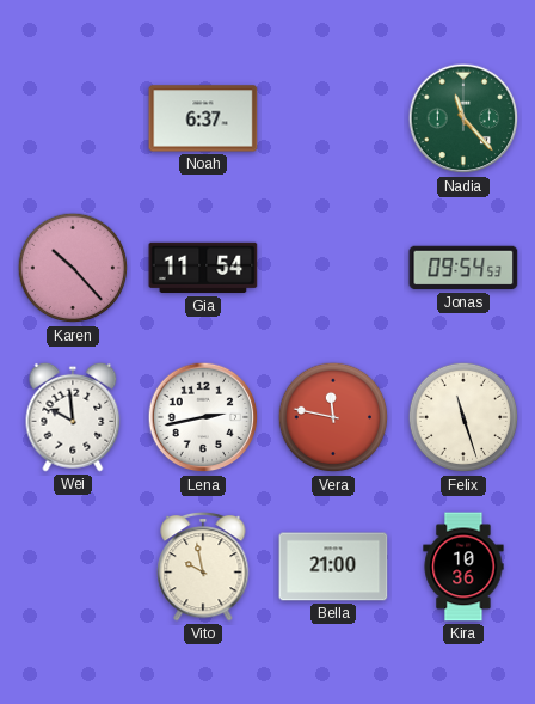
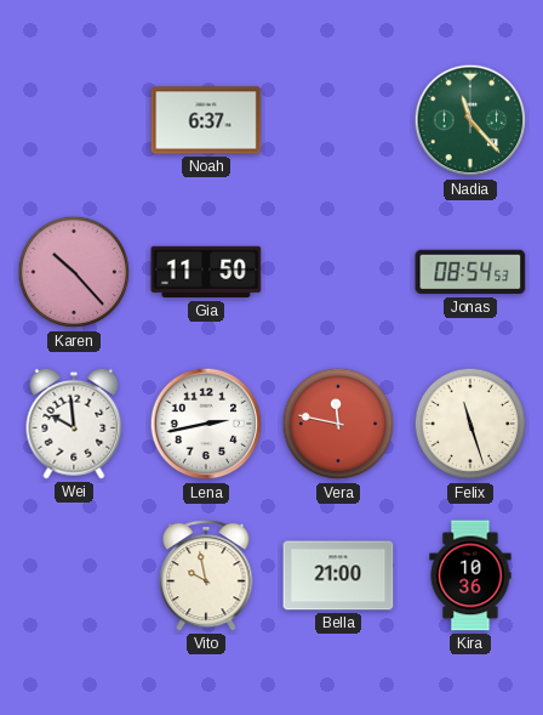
Gia: 11:54 -> 11:50
Jonas: 09:54 -> 08:54
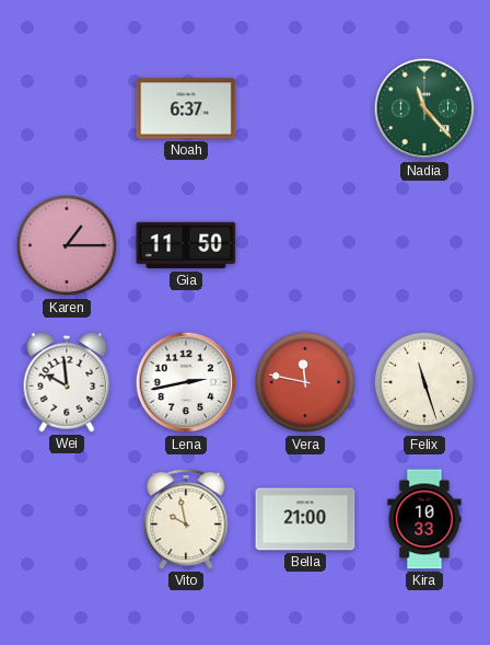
Karen: 10:23 -> 1:15
Jonas: 08:54 -> none
Kira: 10:36 -> 10:33
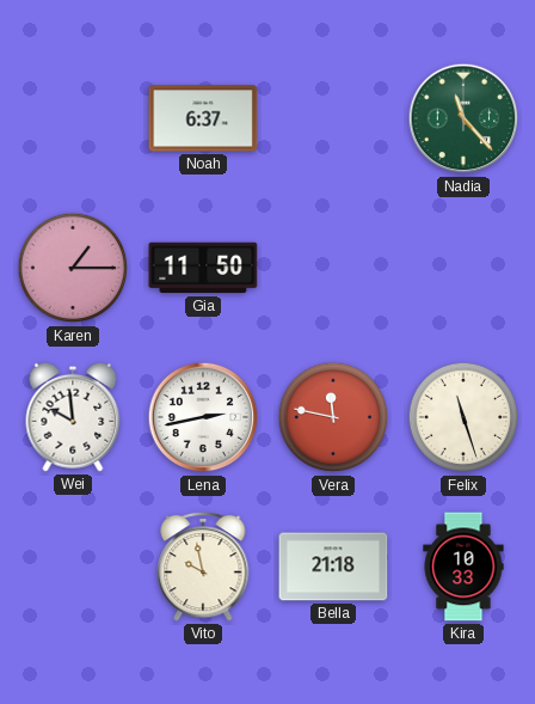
Bella: 21:00 -> 21:18
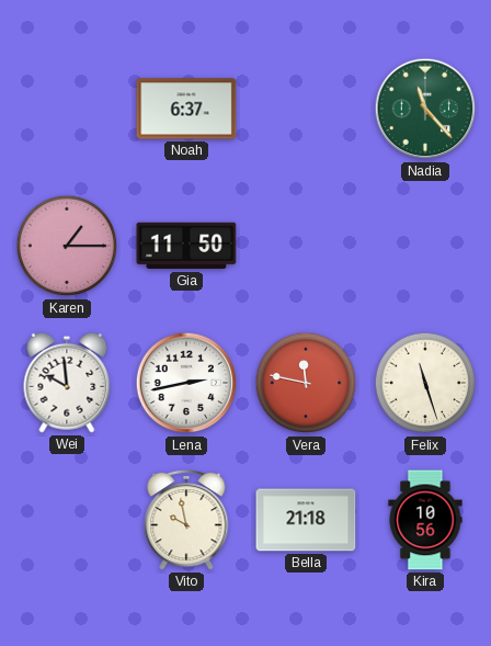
Kira: 10:33 -> 10:56
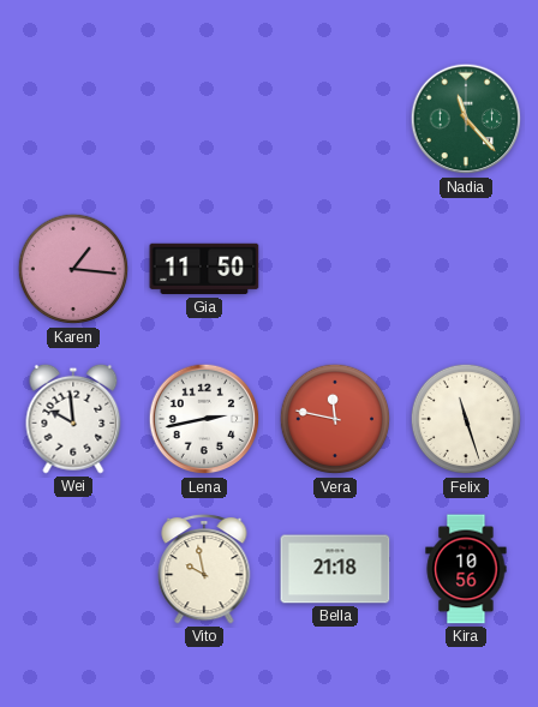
Noah: 6:37 -> none
Karen: 1:15 -> 1:16
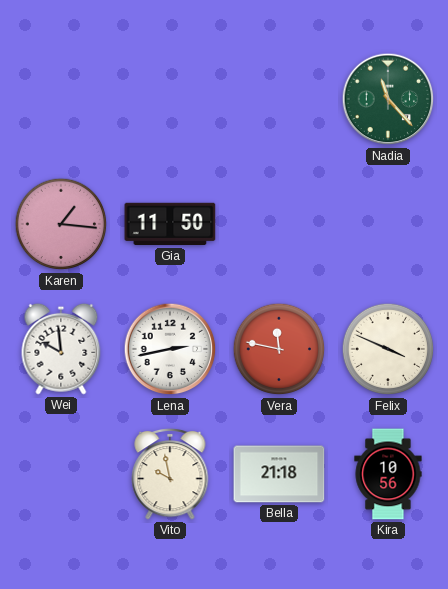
Felix: 11:27 -> 3:49
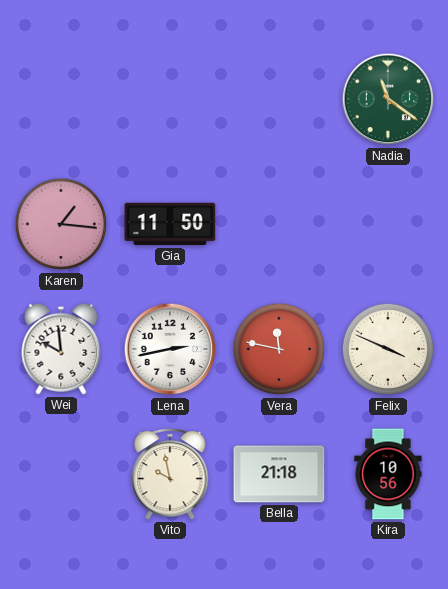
Nadia: 11:23 -> 11:21
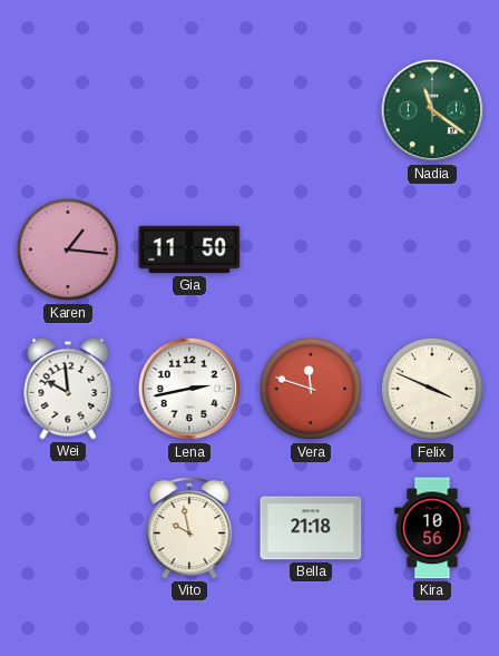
Vera: 11:47 -> 11:48
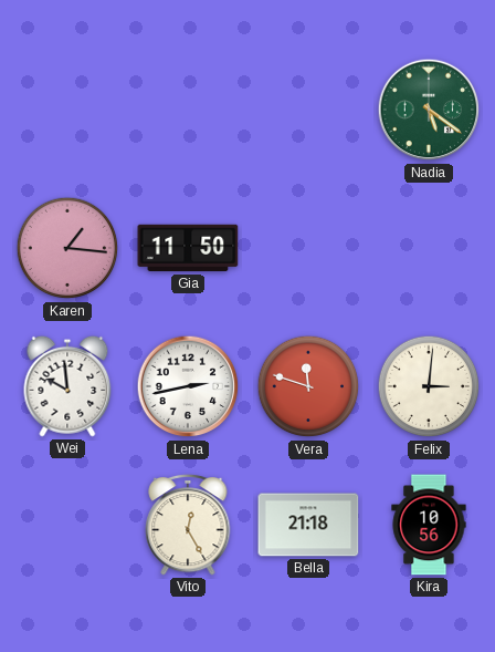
Nadia: 11:21 -> 5:21
Felix: 3:49 -> 3:01
Vito: 9:58 -> 12:25
